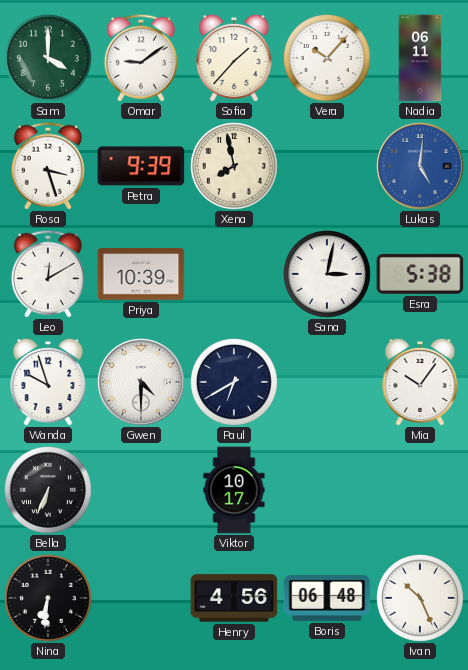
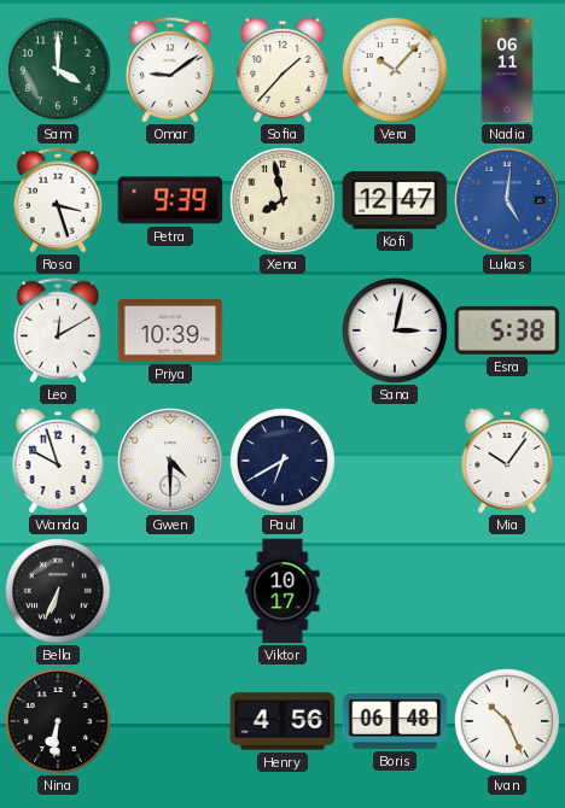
Kofi: none -> 12:47
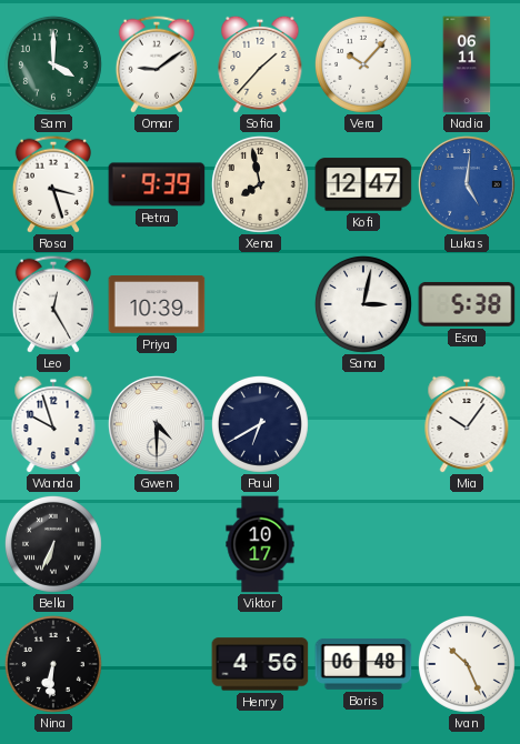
Leo: 12:10 -> 12:25
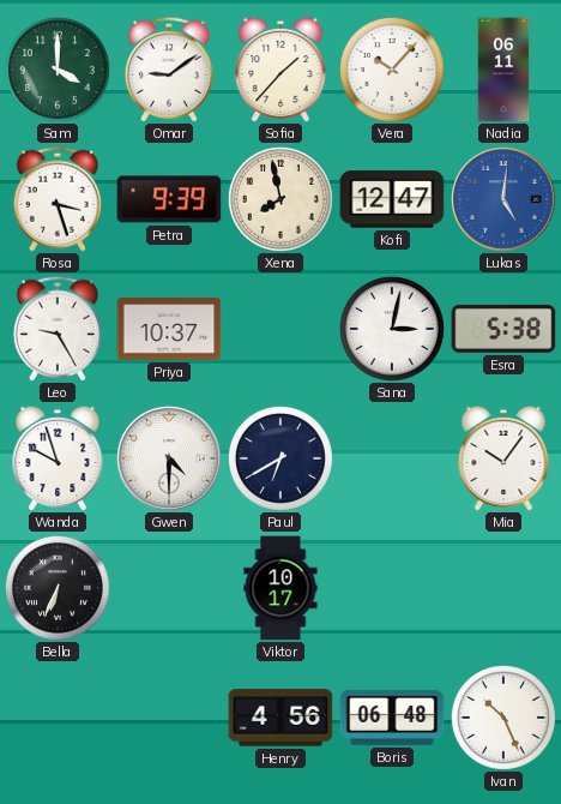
Leo: 12:25 -> 9:25
Priya: 10:39 -> 10:37
Nina: 6:31 -> none
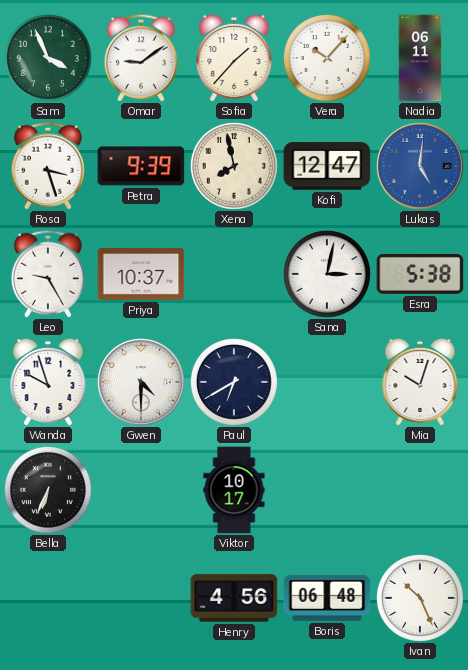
Sam: 4:00 -> 3:56
Mia: 10:06 -> 10:03
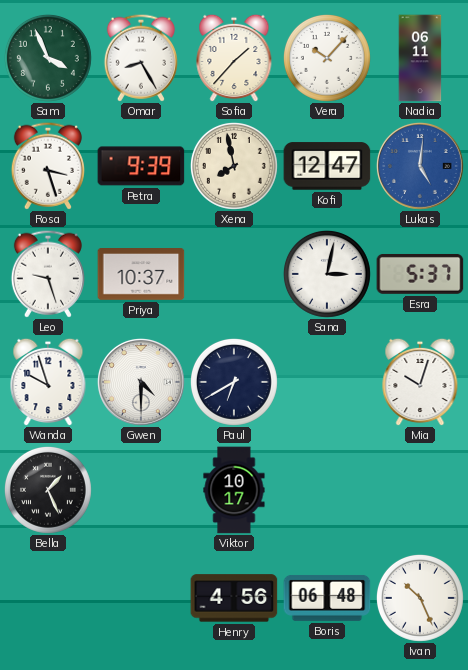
Omar: 9:09 -> 8:25
Leo: 9:25 -> 9:27
Esra: 5:38 -> 5:37
Bella: 6:34 -> 1:26
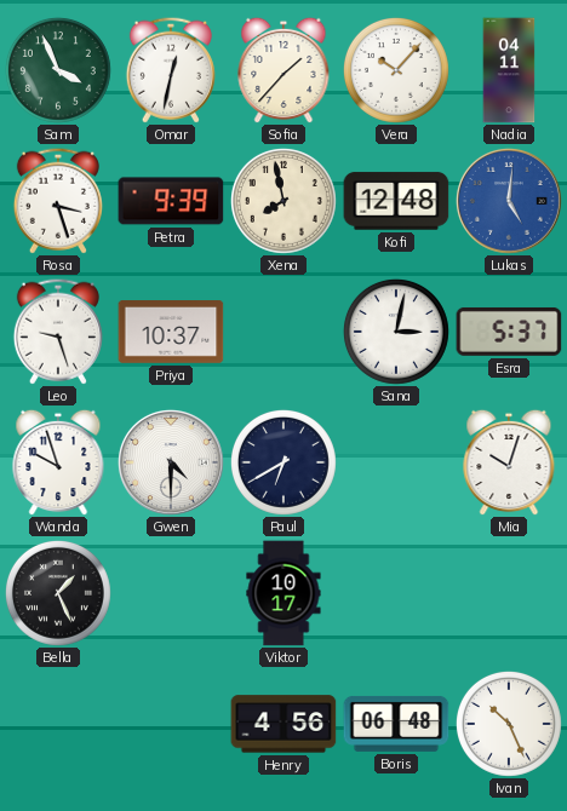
Omar: 8:25 -> 12:32
Nadia: 06:11 -> 04:11
Kofi: 12:47 -> 12:48
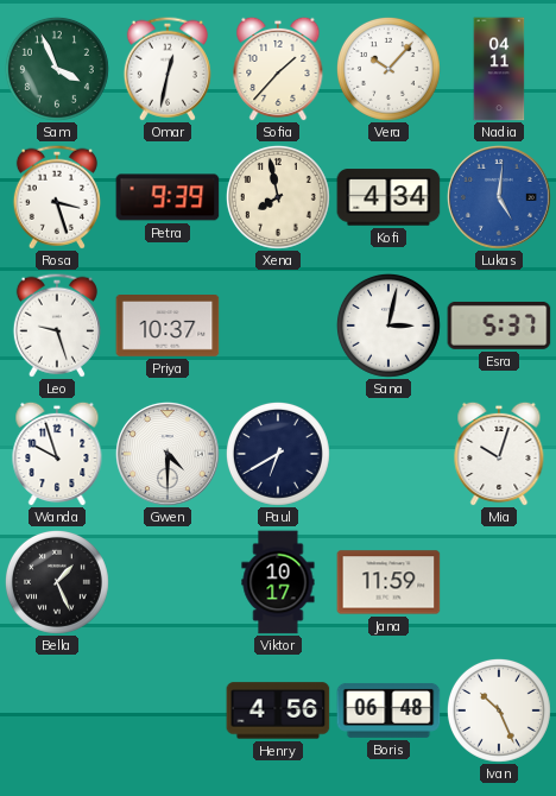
Kofi: 12:48 -> 4:34
Jana: none -> 11:59
